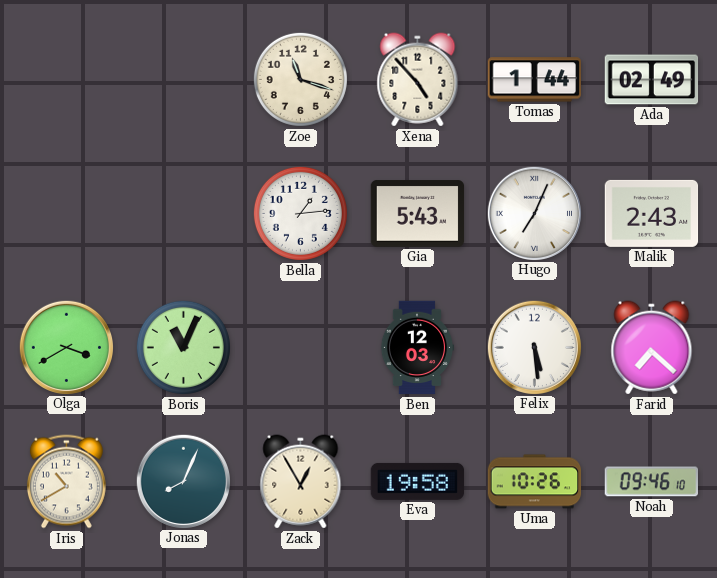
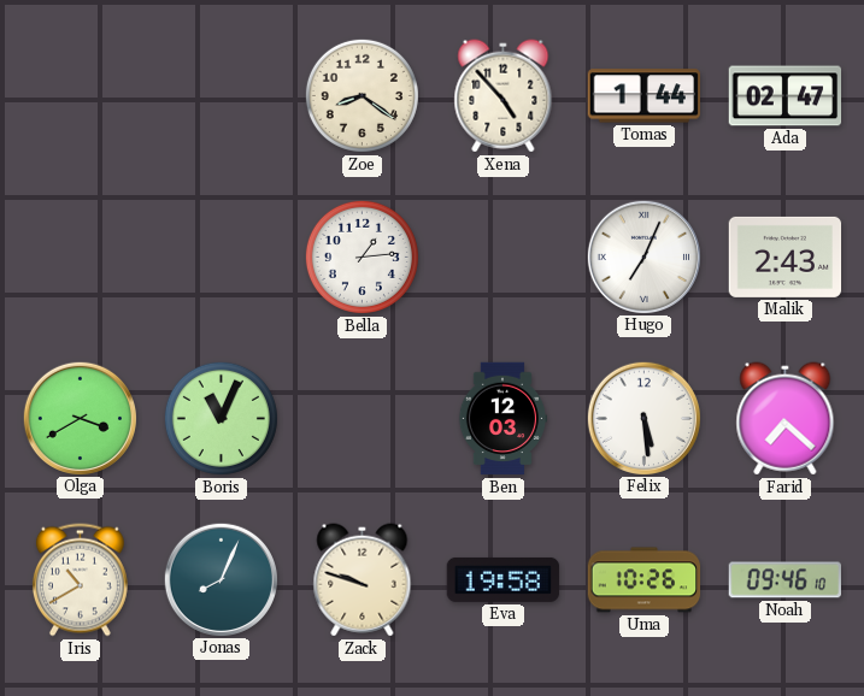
Zoe: 11:18 -> 8:21
Ada: 02:49 -> 02:47
Gia: 5:43 -> none
Zack: 12:55 -> 9:48
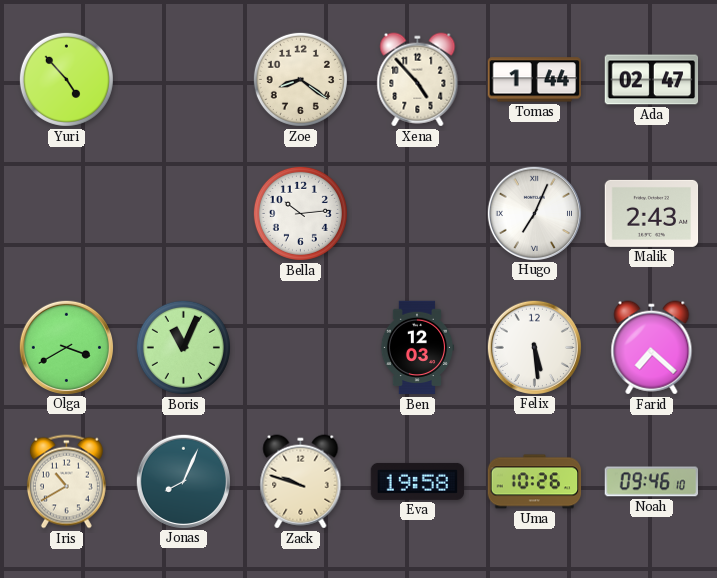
Yuri: none -> 4:53
Bella: 1:14 -> 10:14
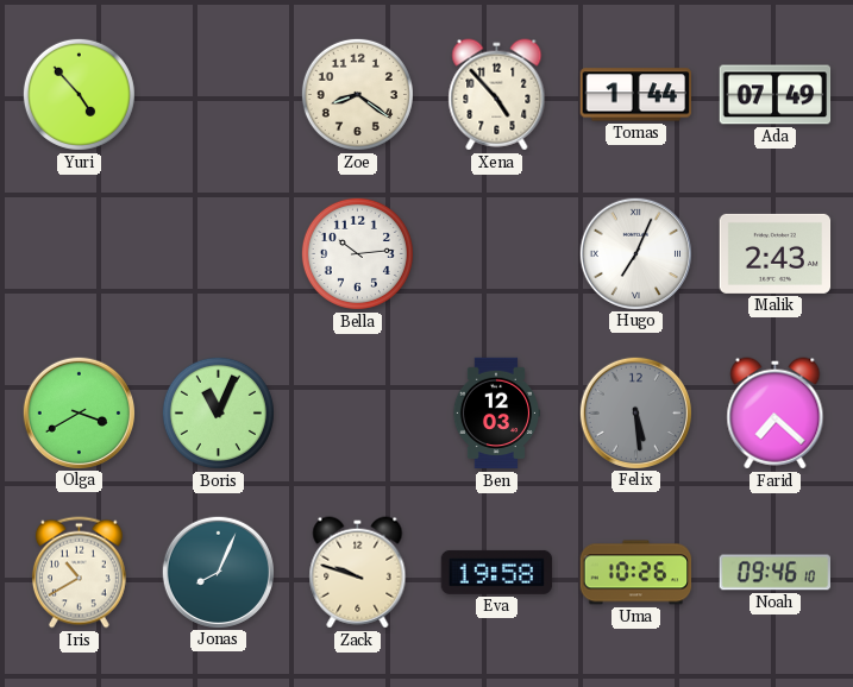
Ada: 02:47 -> 07:49
Felix dial: white -> grey
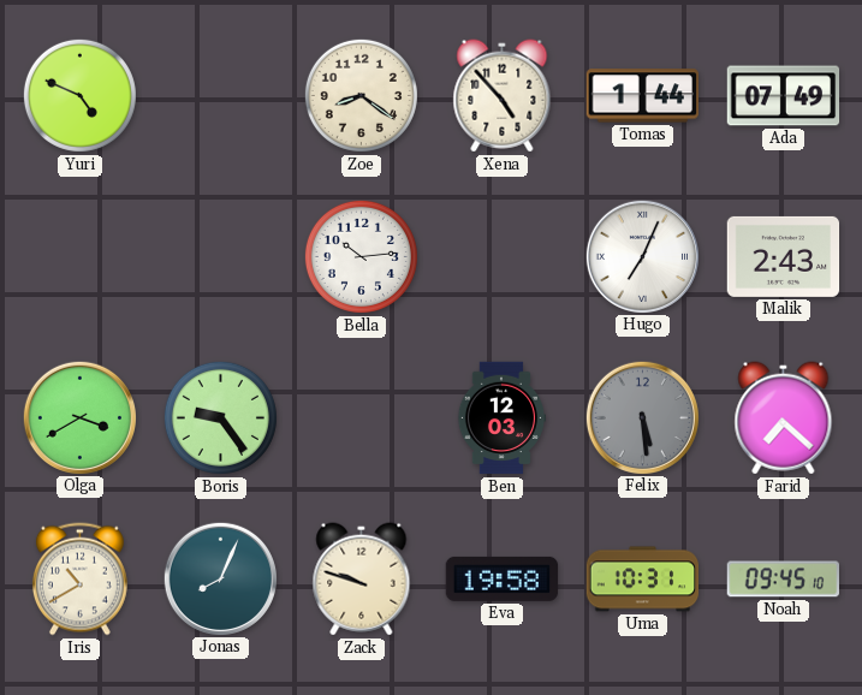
Yuri: 4:53 -> 4:49
Boris: 11:04 -> 9:24
Uma: 10:26 -> 10:31
Noah: 09:46 -> 09:45
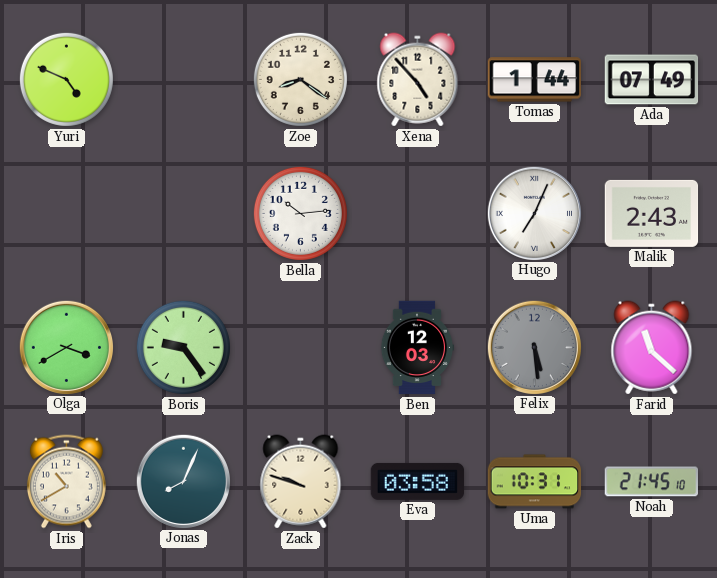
Farid: 7:22 -> 11:22
Eva: 19:58 -> 03:58
Noah: 09:45 -> 21:45
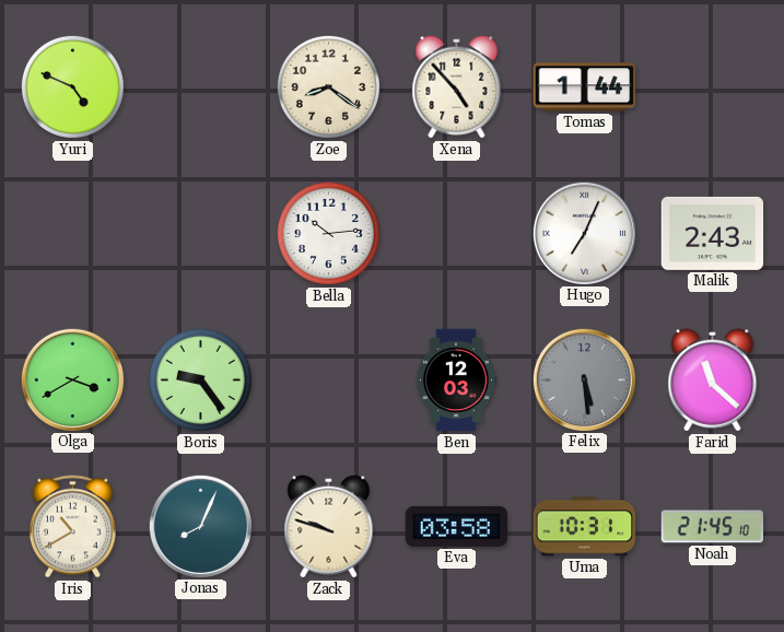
Ada: 07:49 -> none
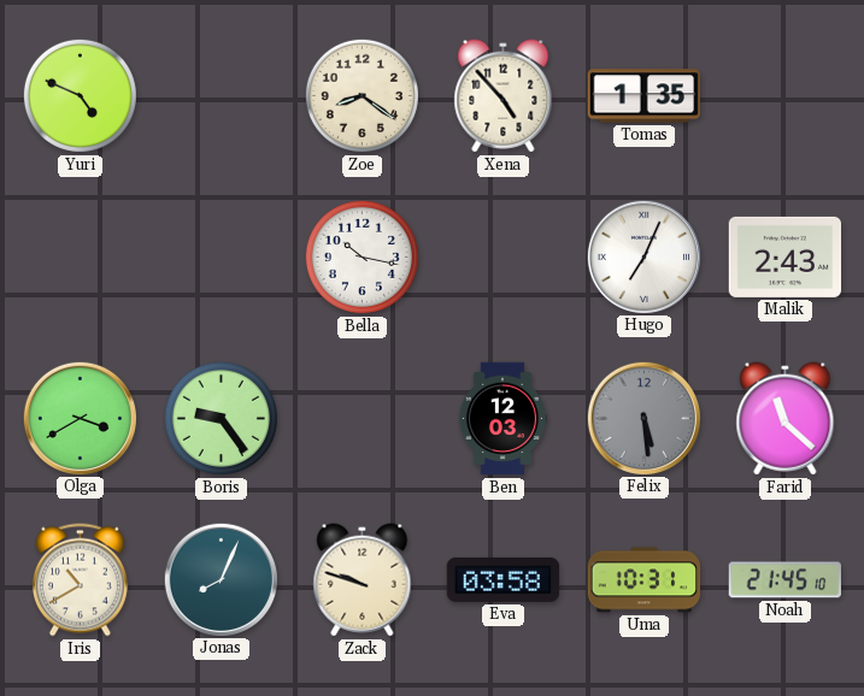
Tomas: 1:44 -> 1:35
Bella: 10:14 -> 10:17
